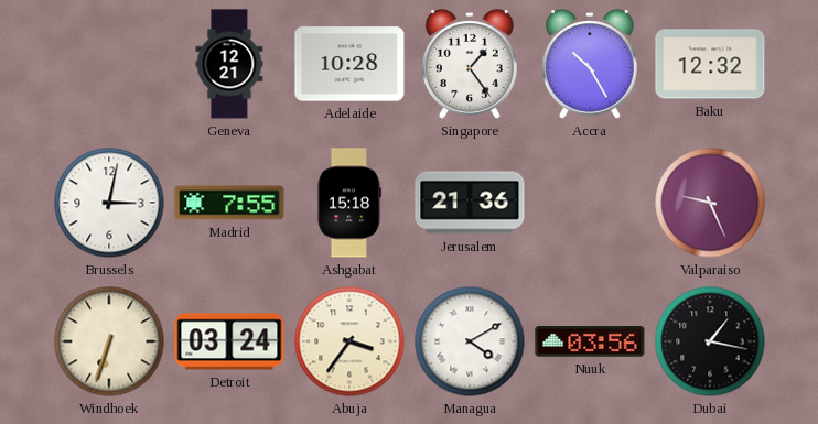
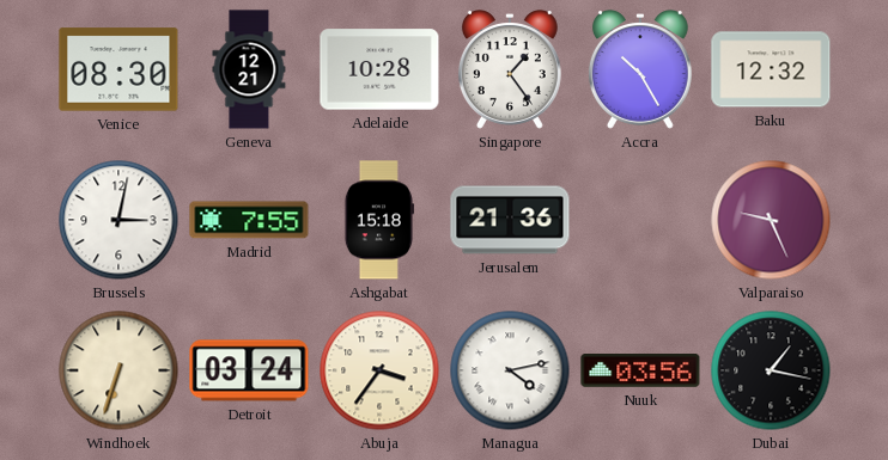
Venice: none -> 08:30
Managua: 4:10 -> 4:13
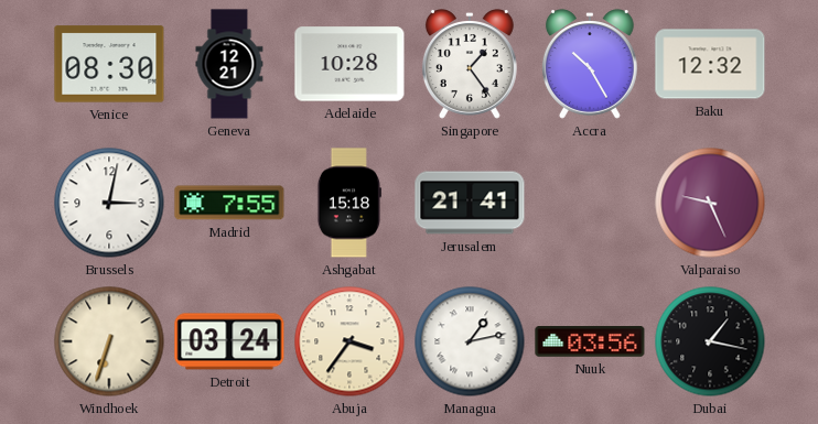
Jerusalem: 21:36 -> 21:41
Managua: 4:13 -> 1:13
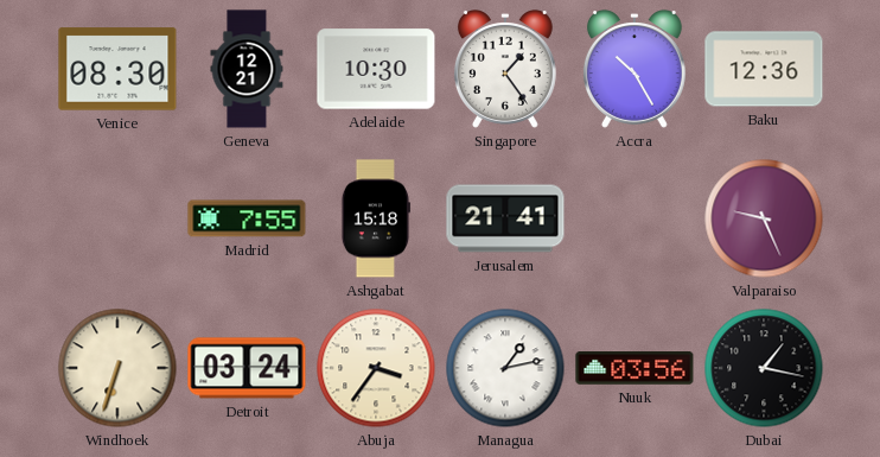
Adelaide: 10:28 -> 10:30
Baku: 12:32 -> 12:36
Brussels: 3:02 -> none
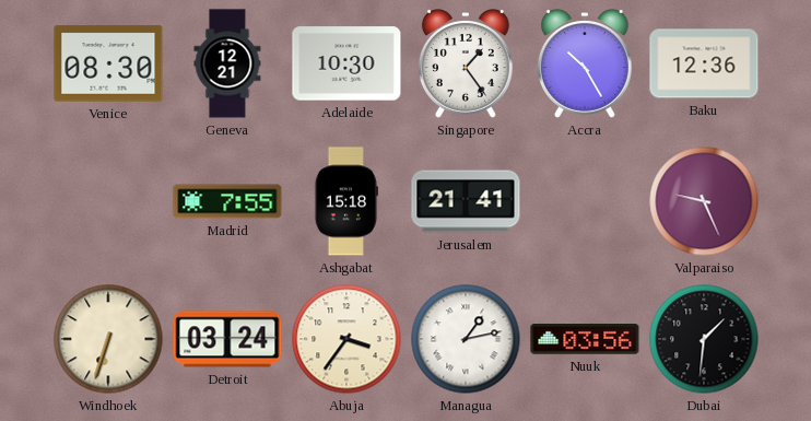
Dubai: 1:17 -> 1:31
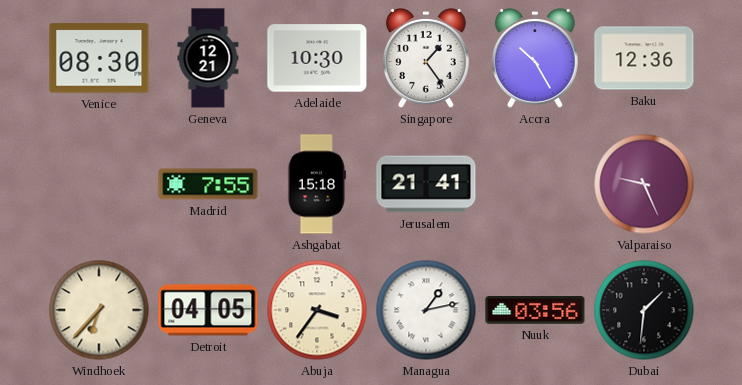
Windhoek: 6:33 -> 6:37
Detroit: 03:24 -> 04:05
